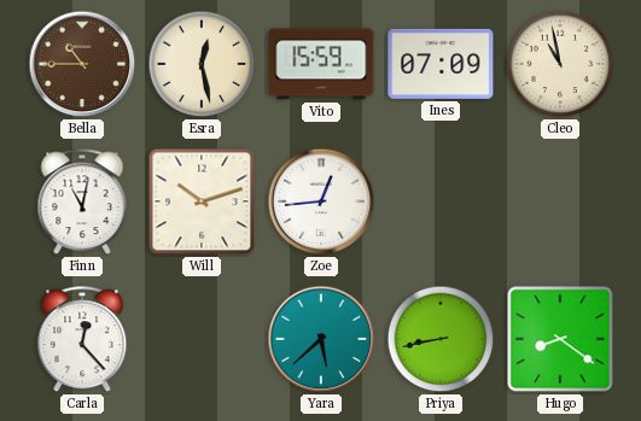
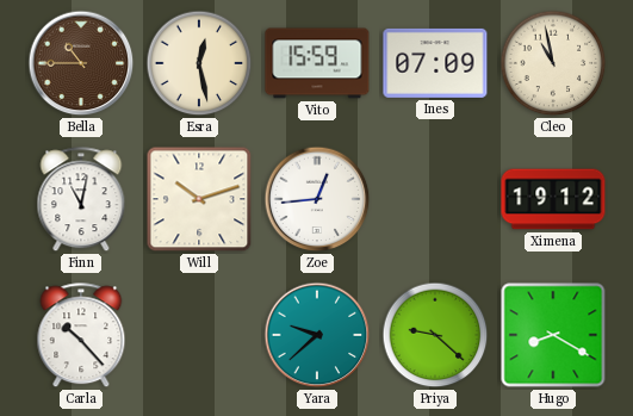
Ximena: none -> 19:12
Carla: 12:23 -> 10:23
Yara: 5:38 -> 9:38
Priya: 8:43 -> 9:22
Hugo: 8:21 -> 8:20
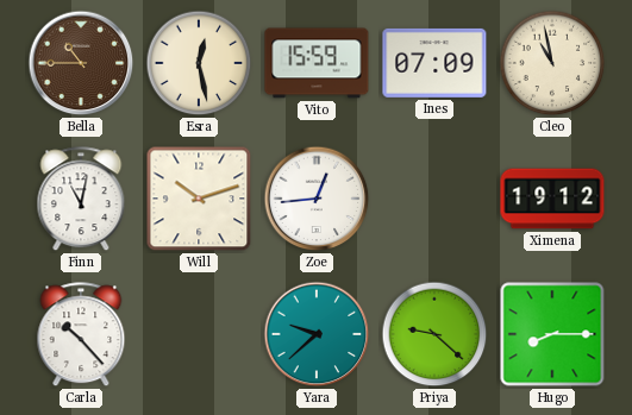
Hugo: 8:20 -> 8:15
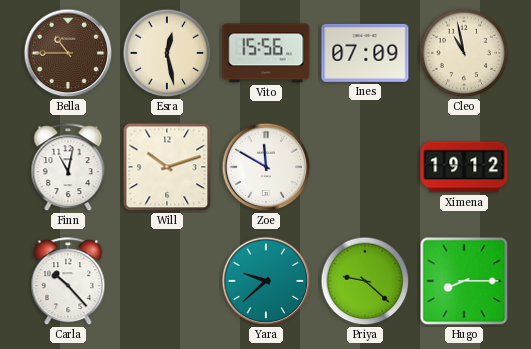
Vito: 15:59 -> 15:56
Zoe: 12:44 -> 11:50
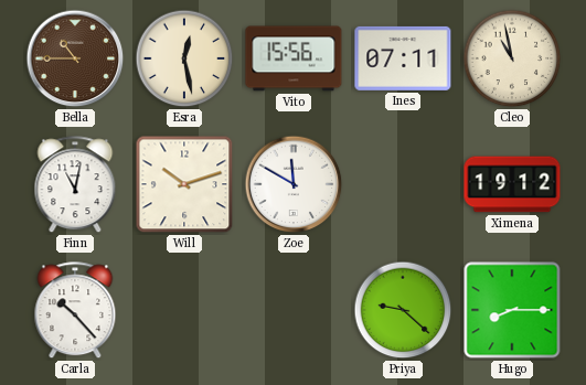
Ines: 07:09 -> 07:11
Yara: 9:38 -> none
